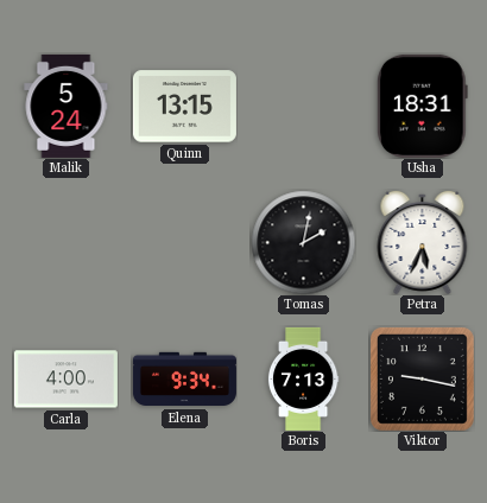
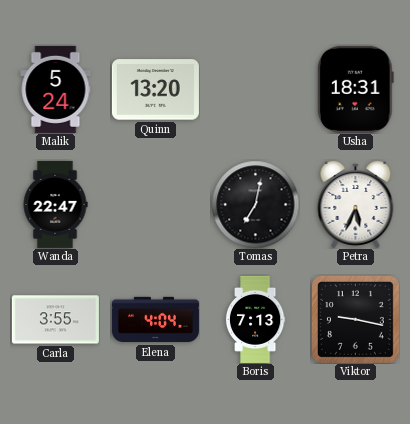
Quinn: 13:15 -> 13:20
Wanda: none -> 22:47
Tomas: 2:02 -> 7:02
Carla: 4:00 -> 3:55
Elena: 9:34 -> 4:04
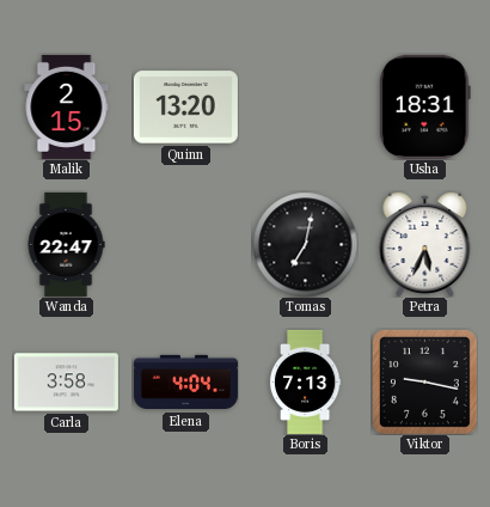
Malik: 5:24 -> 2:15
Carla: 3:55 -> 3:58
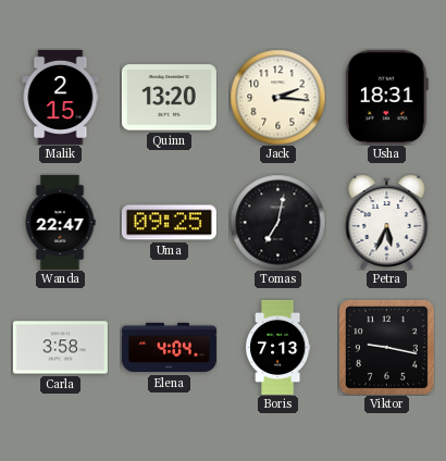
Jack: none -> 2:16
Uma: none -> 09:25
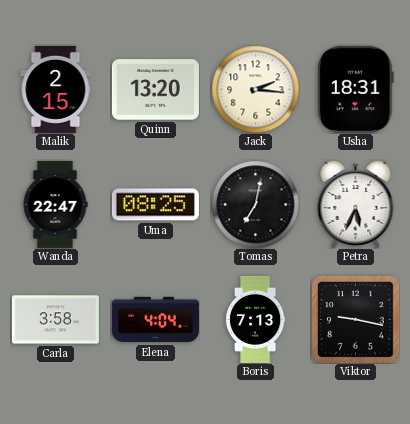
Uma: 09:25 -> 08:25
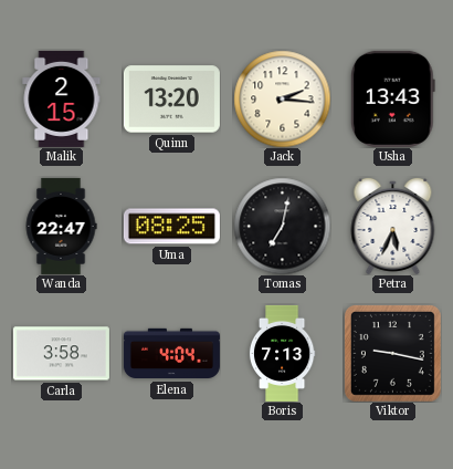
Usha: 18:31 -> 13:43
